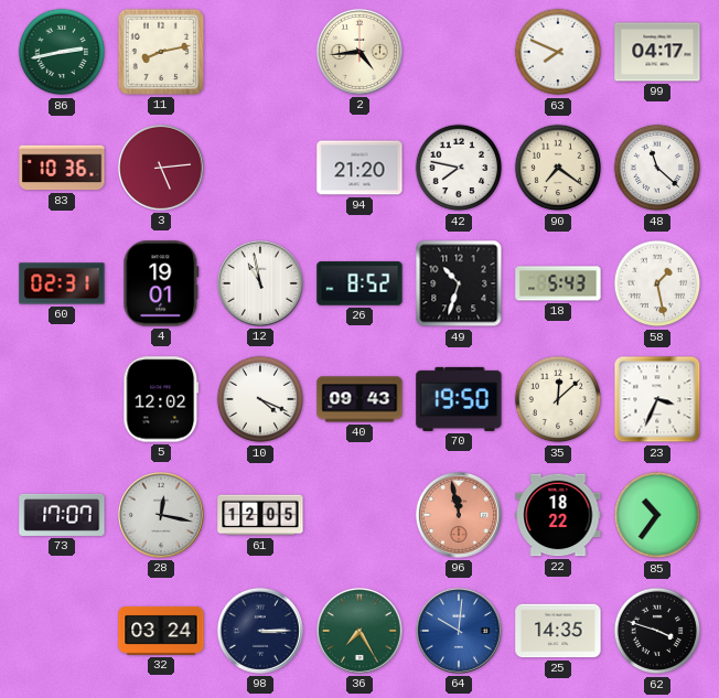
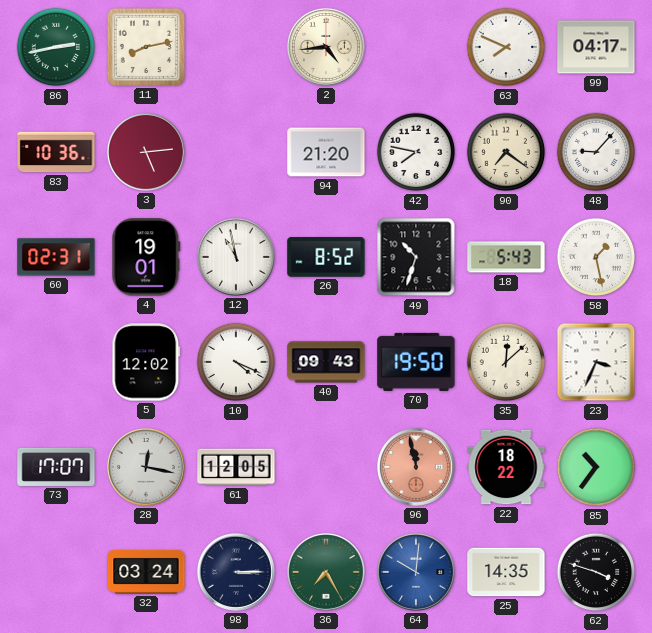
48: 11:22 -> 9:07
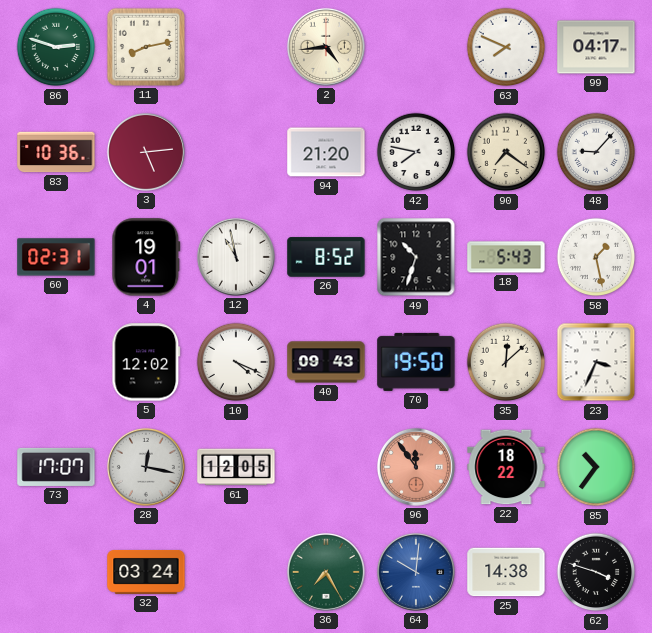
86: 2:43 -> 2:48
96: 11:58 -> 11:54
98: 3:15 -> none
25: 14:35 -> 14:38
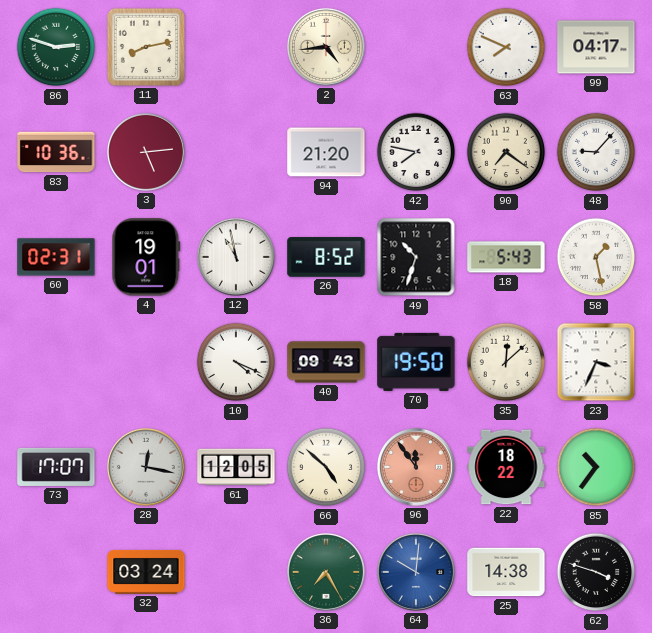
5: 12:02 -> none
66: none -> 4:52
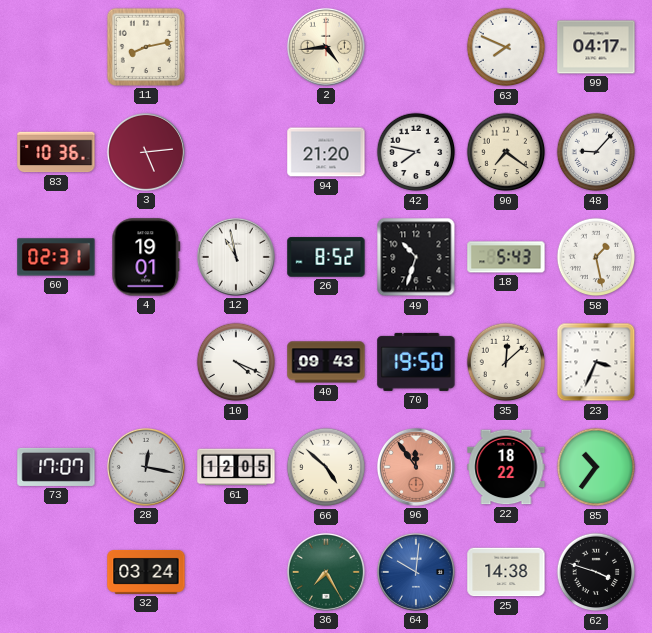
86: 2:48 -> none
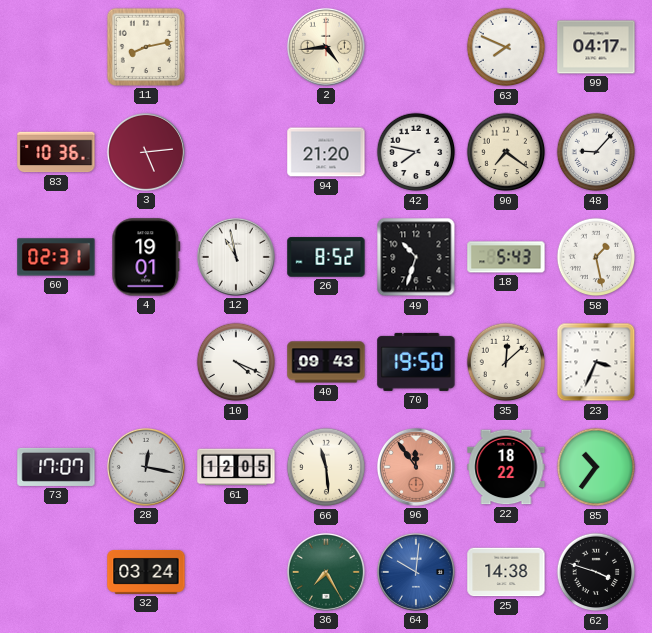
66: 4:52 -> 11:29
